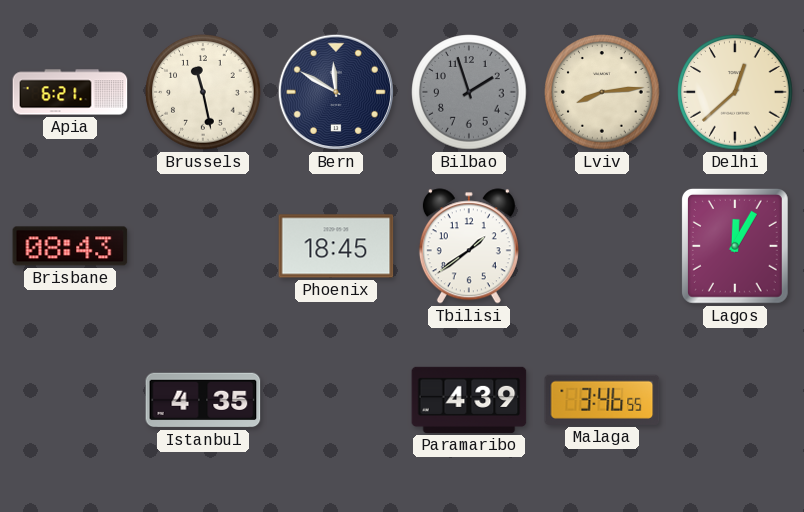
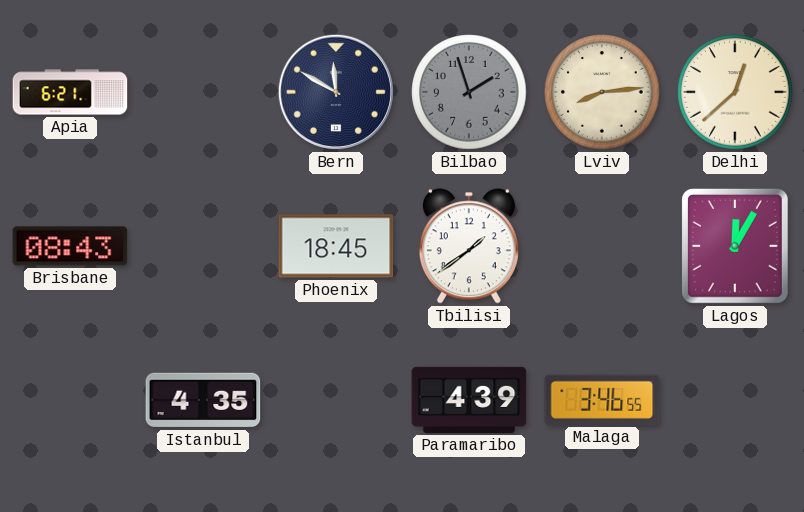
Brussels: 11:28 -> none
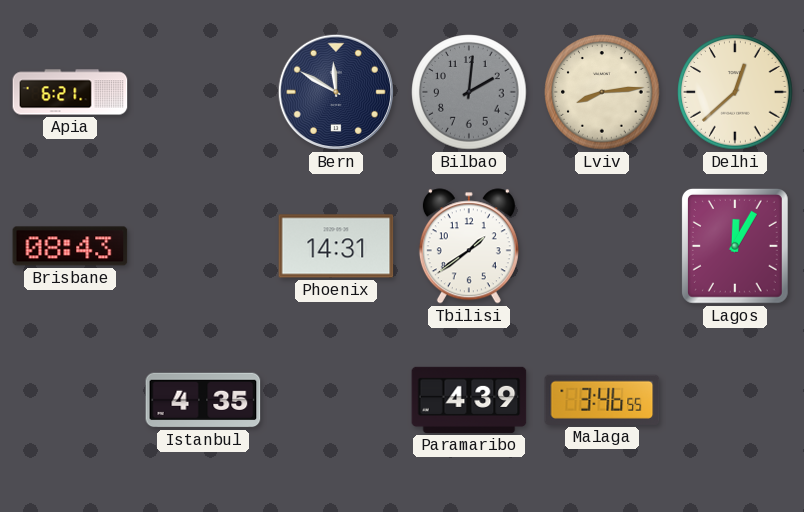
Bilbao: 1:57 -> 2:01
Phoenix: 18:45 -> 14:31
